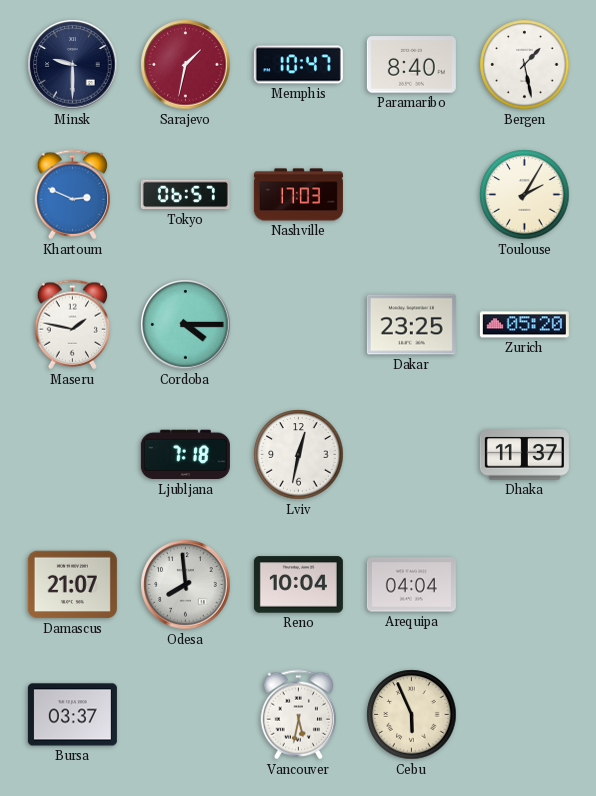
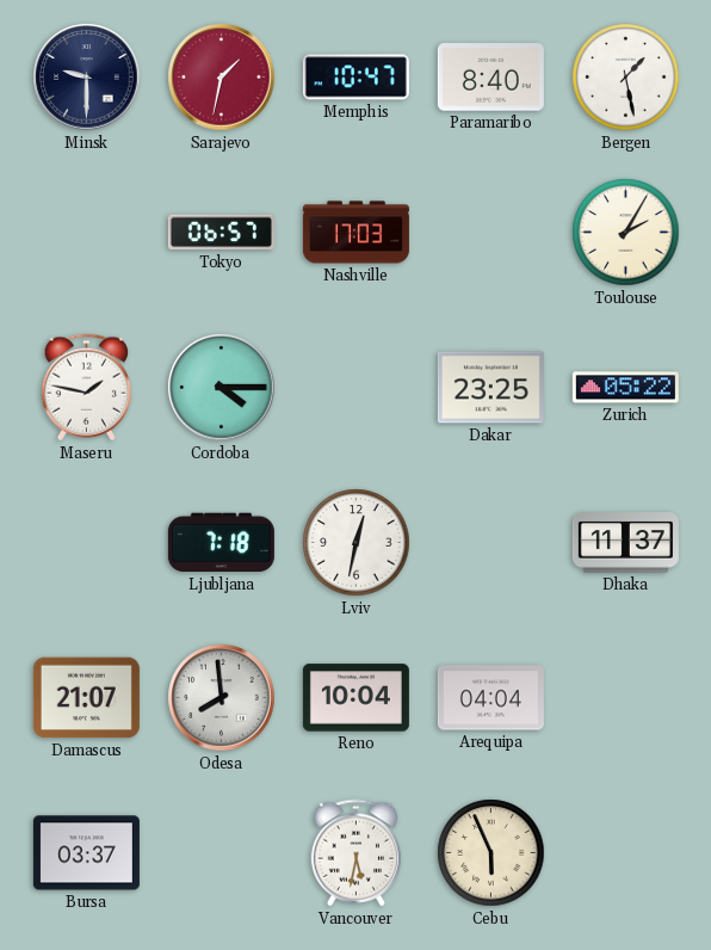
Khartoum: 2:49 -> none
Zurich: 05:20 -> 05:22
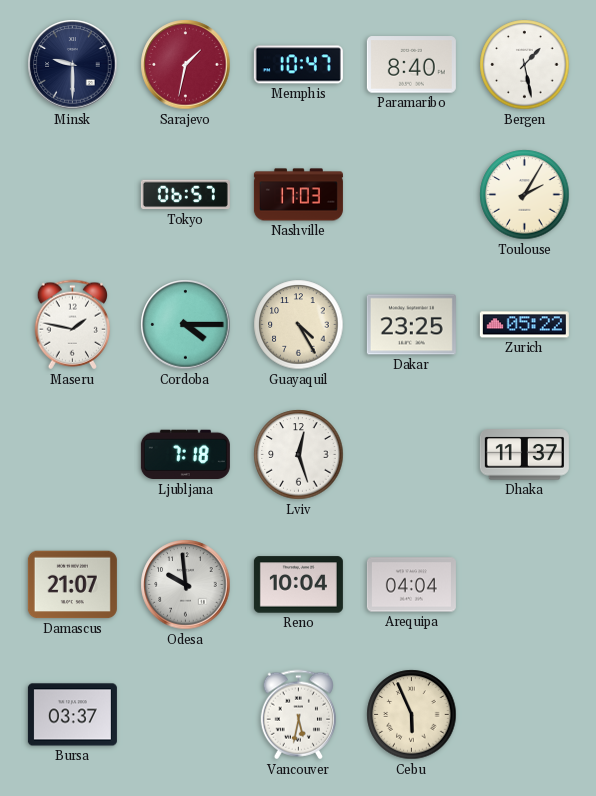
Guayaquil: none -> 4:25
Lviv: 12:32 -> 12:27
Odesa: 7:59 -> 9:59
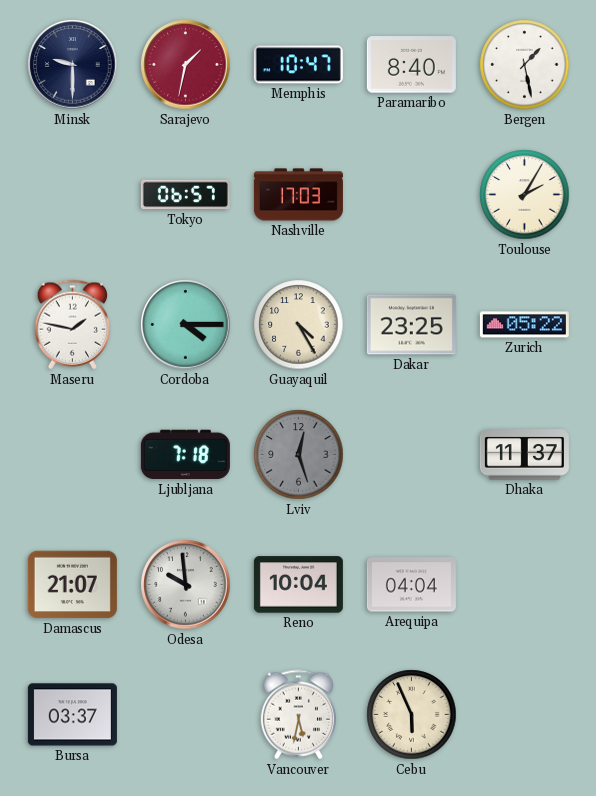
Lviv dial: white -> grey
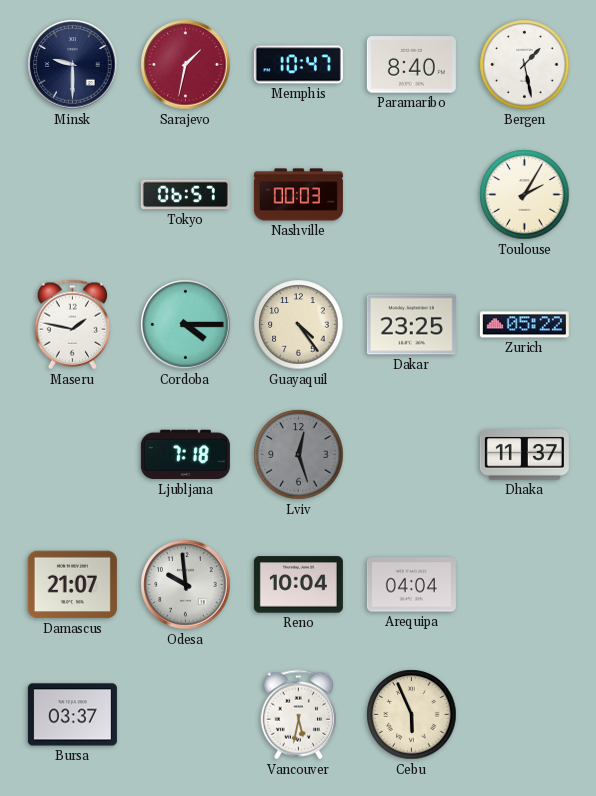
Nashville: 17:03 -> 00:03
Guayaquil: 4:25 -> 4:24
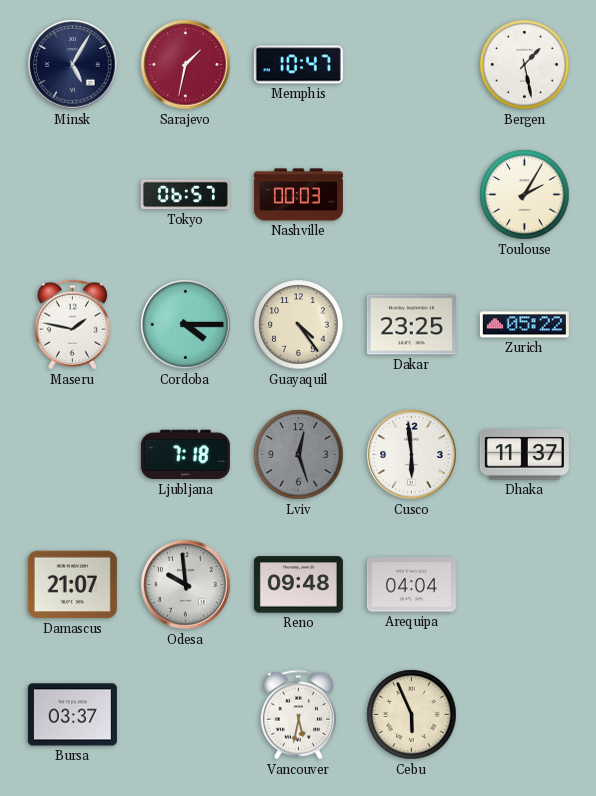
Minsk: 9:30 -> 5:05
Paramaribo: 8:40 -> none
Cusco: none -> 5:59
Reno: 10:04 -> 09:48
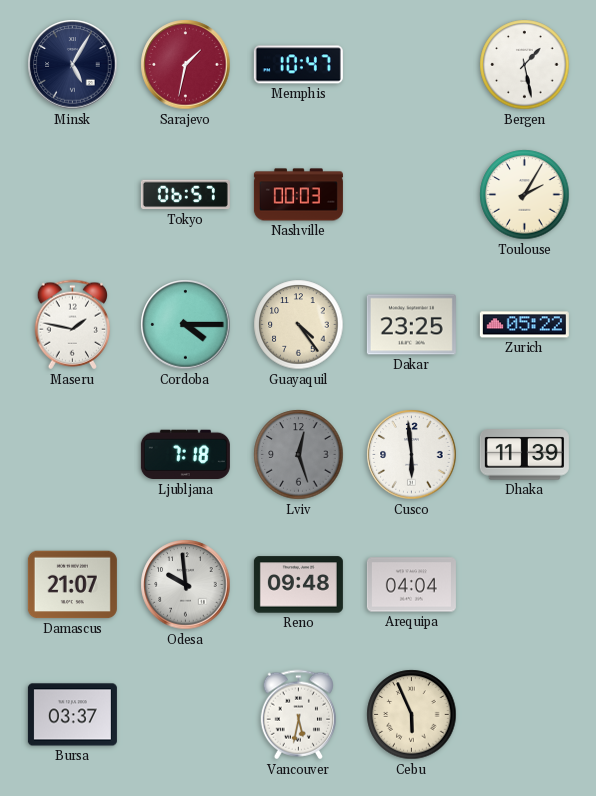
Dhaka: 11:37 -> 11:39
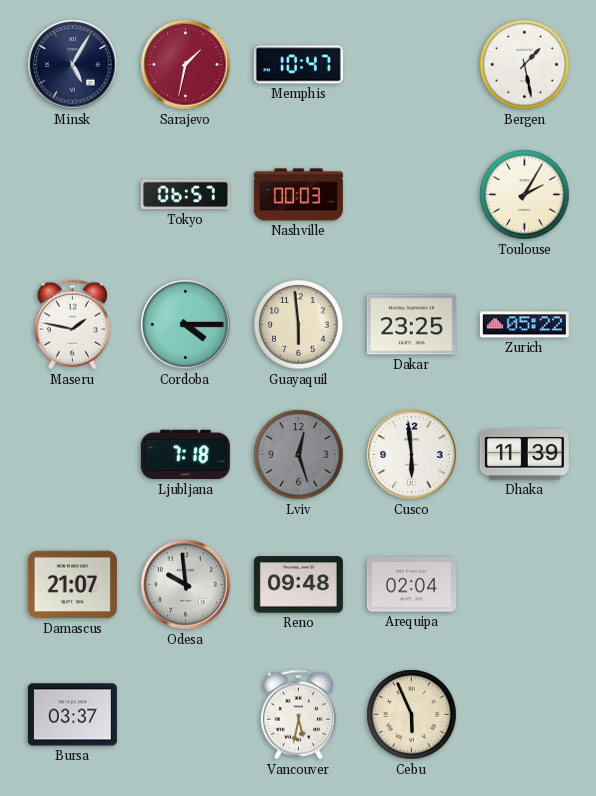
Guayaquil: 4:24 -> 5:59
Arequipa: 04:04 -> 02:04
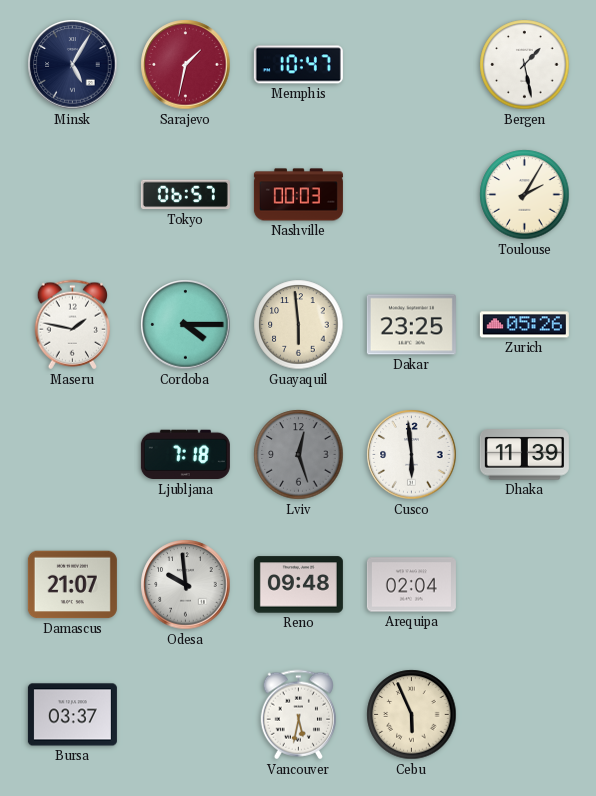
Zurich: 05:22 -> 05:26
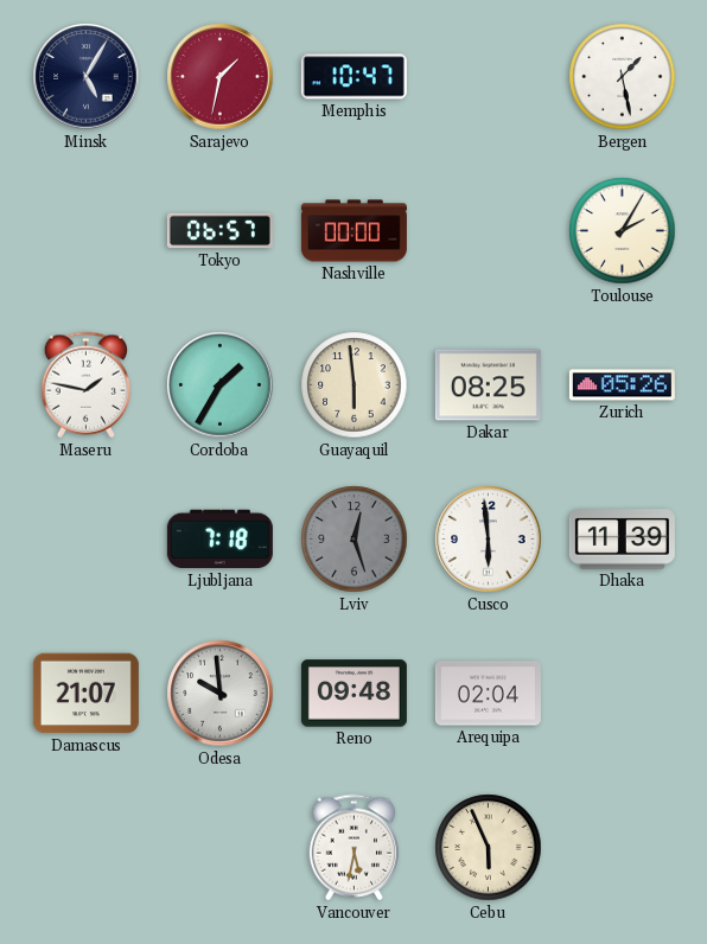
Nashville: 00:03 -> 00:00
Cordoba: 4:15 -> 1:35
Dakar: 23:25 -> 08:25
Bursa: 03:37 -> none
